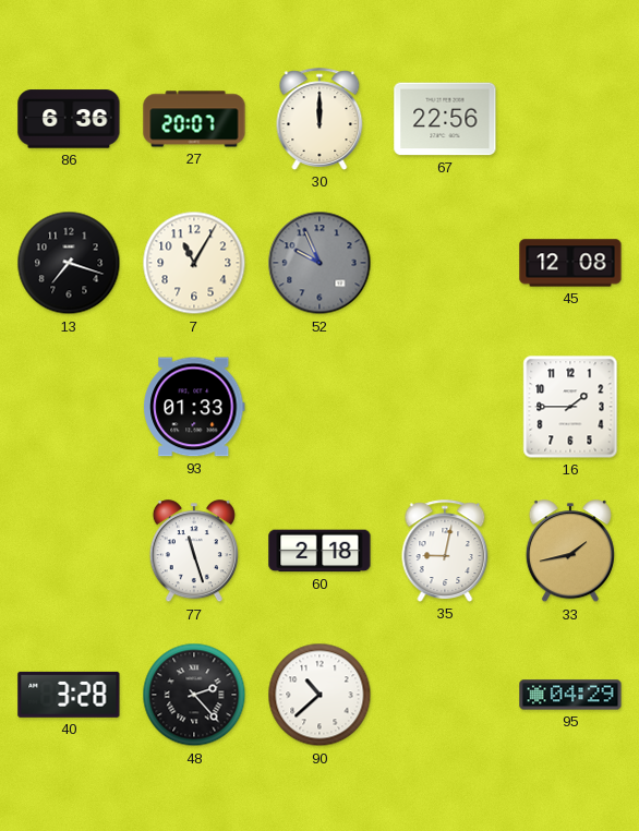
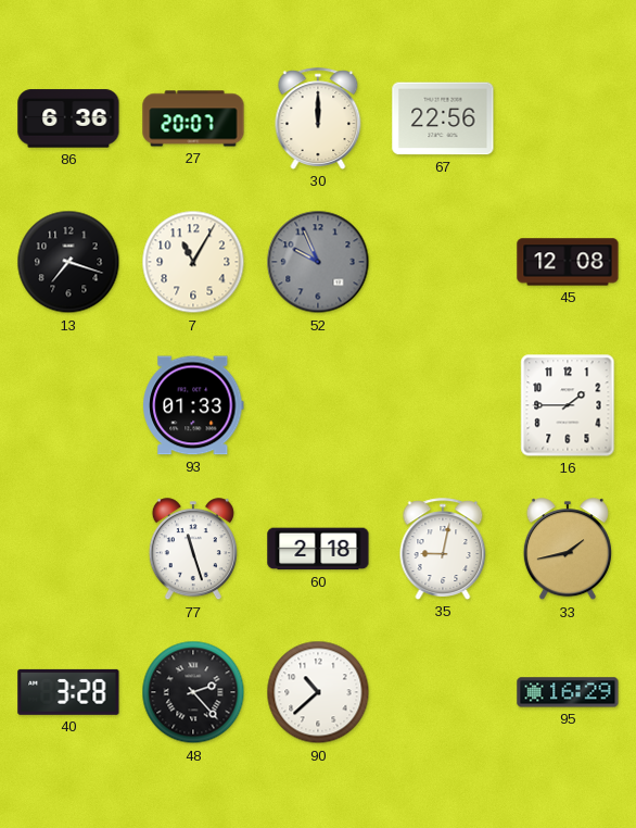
95: 04:29 -> 16:29
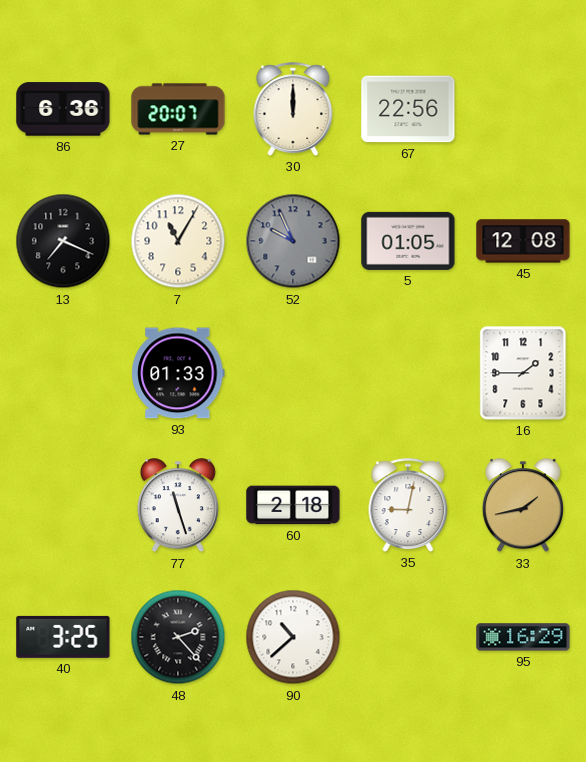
13: 7:18 -> 7:19
5: none -> 01:05
40: 3:28 -> 3:25
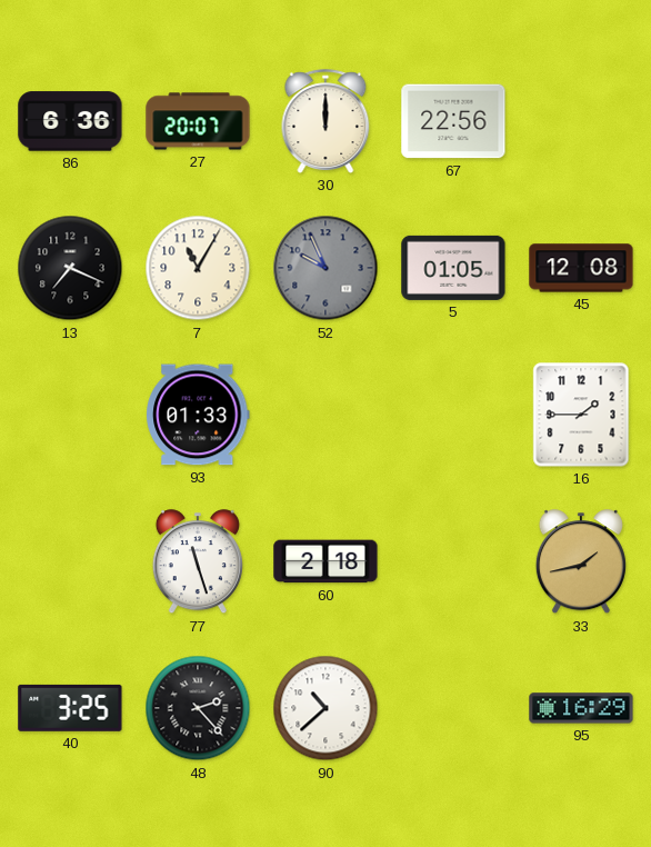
35: 9:02 -> none
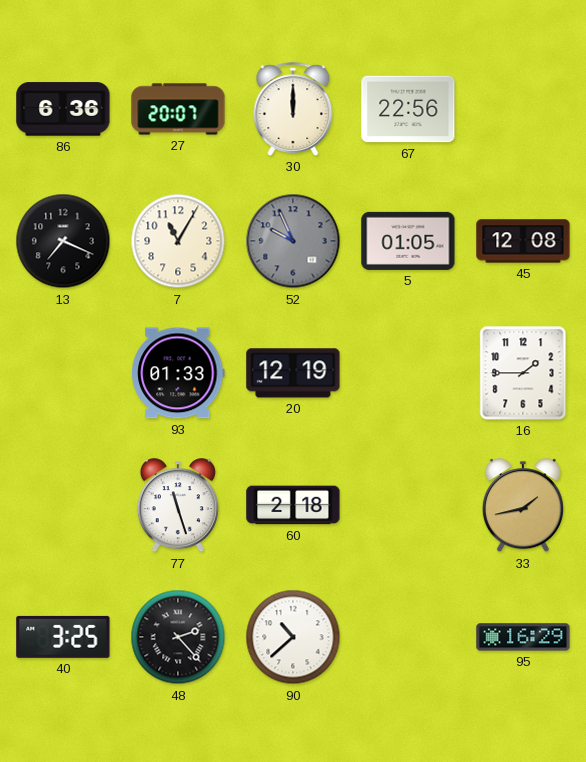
20: none -> 12:19
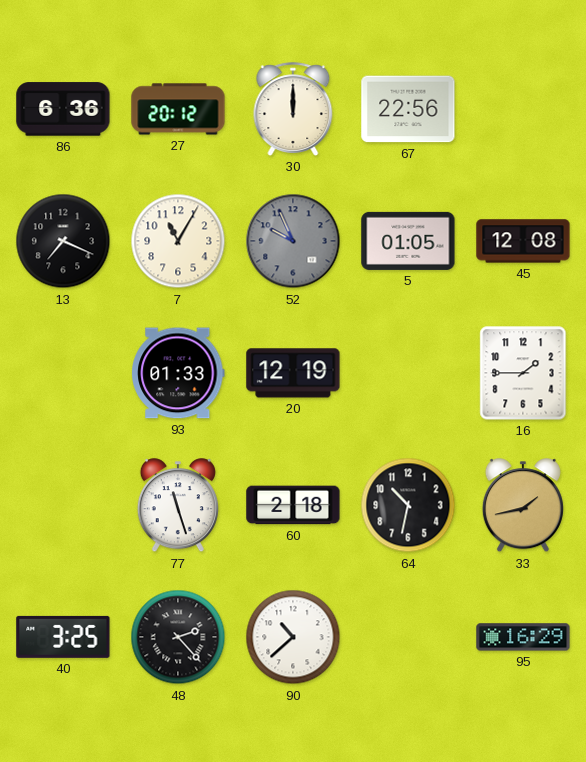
27: 20:07 -> 20:12
64: none -> 10:32
